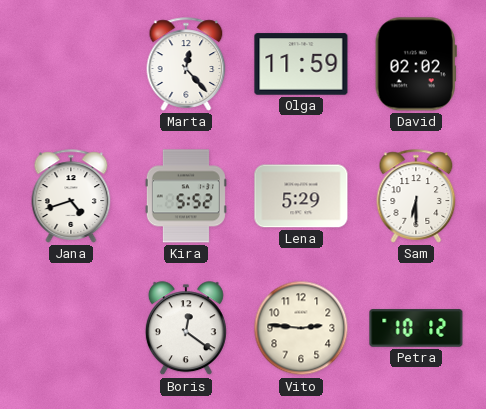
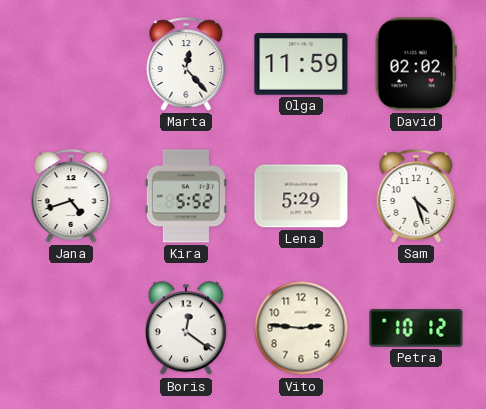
Sam: 6:30 -> 4:27
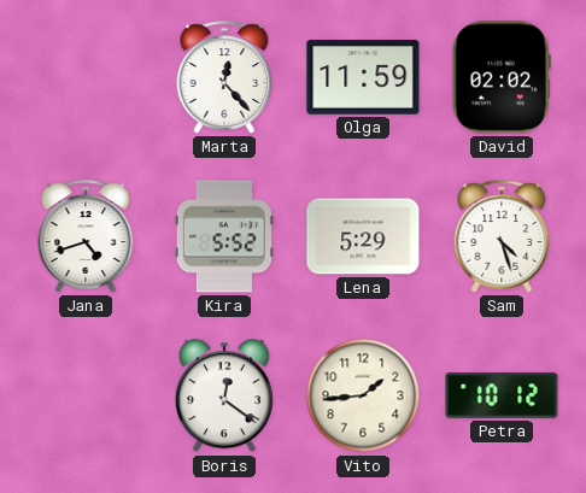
Vito: 2:46 -> 1:44
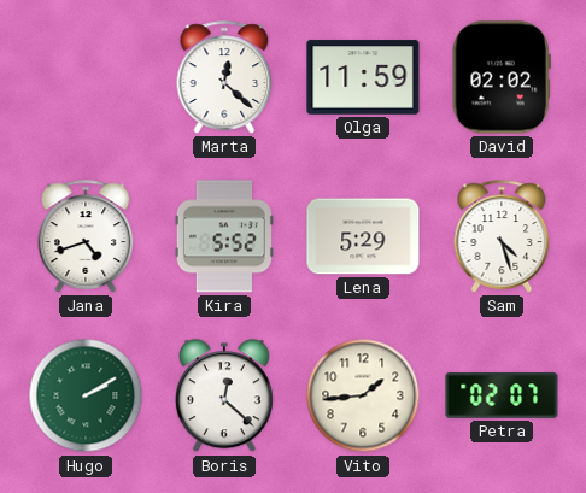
Marta: 12:23 -> 12:22
Hugo: none -> 2:10
Boris: 12:21 -> 12:22
Petra: 10:12 -> 02:07
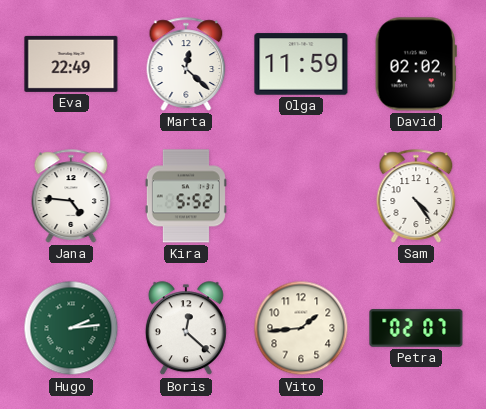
Eva: none -> 22:49
Jana: 4:42 -> 4:46
Lena: 5:29 -> none
Sam: 4:27 -> 4:24
Hugo: 2:10 -> 2:14
